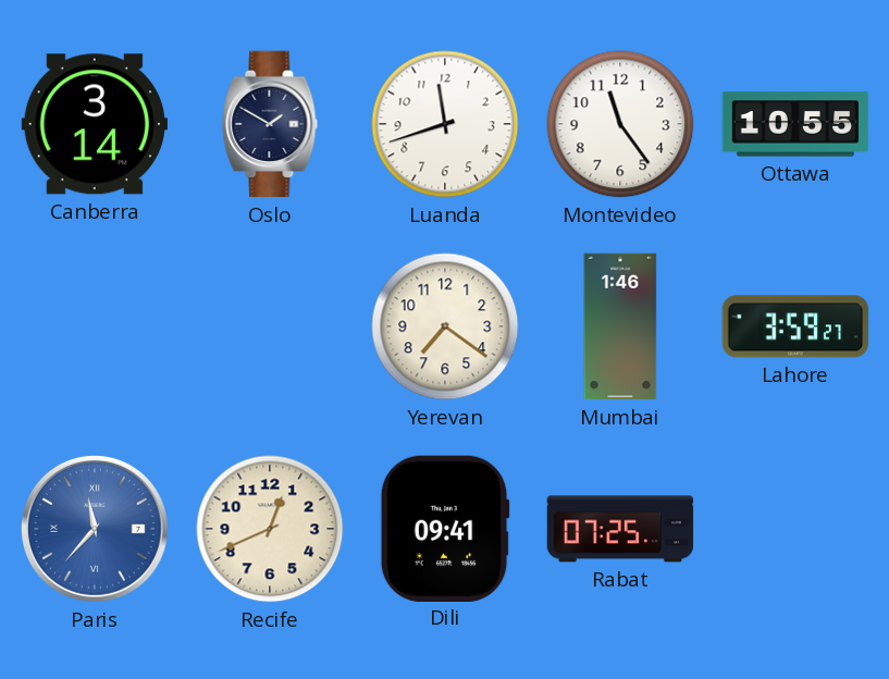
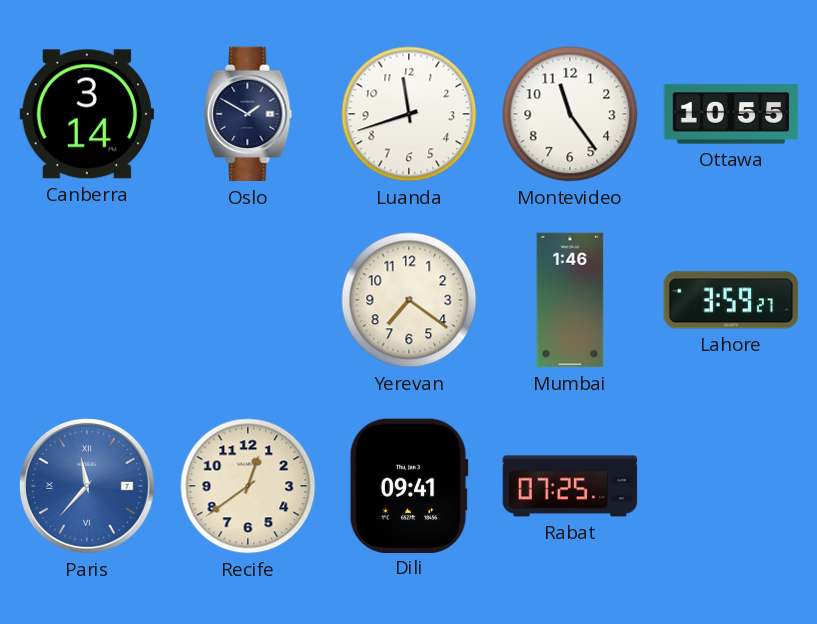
Recife: 12:41 -> 12:39
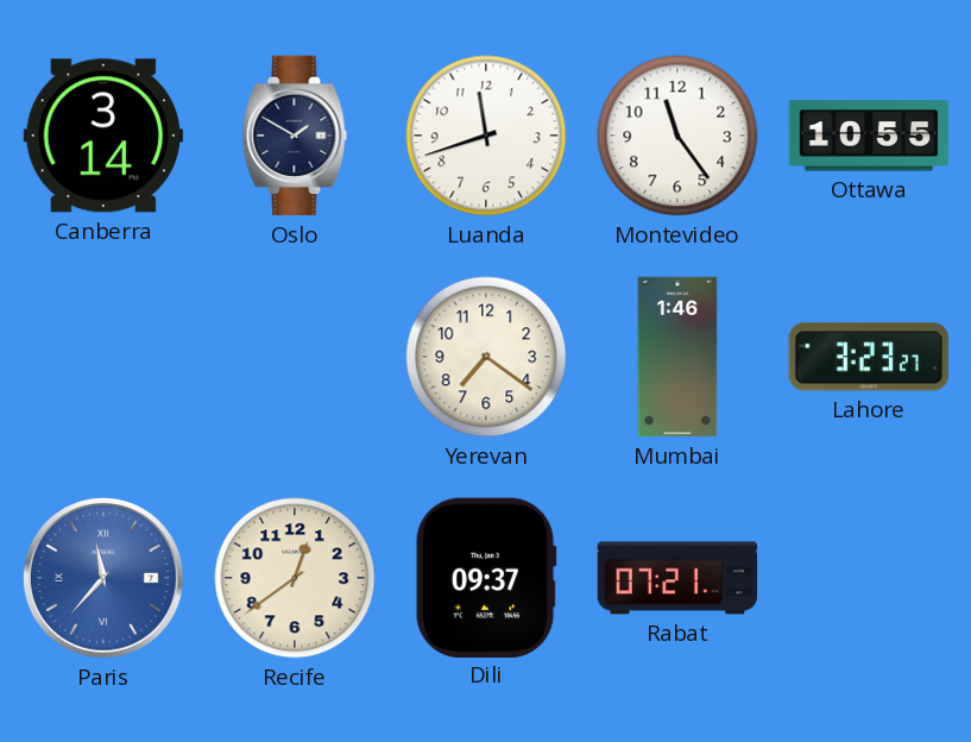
Lahore: 3:59 -> 3:23
Dili: 09:41 -> 09:37
Rabat: 07:25 -> 07:21
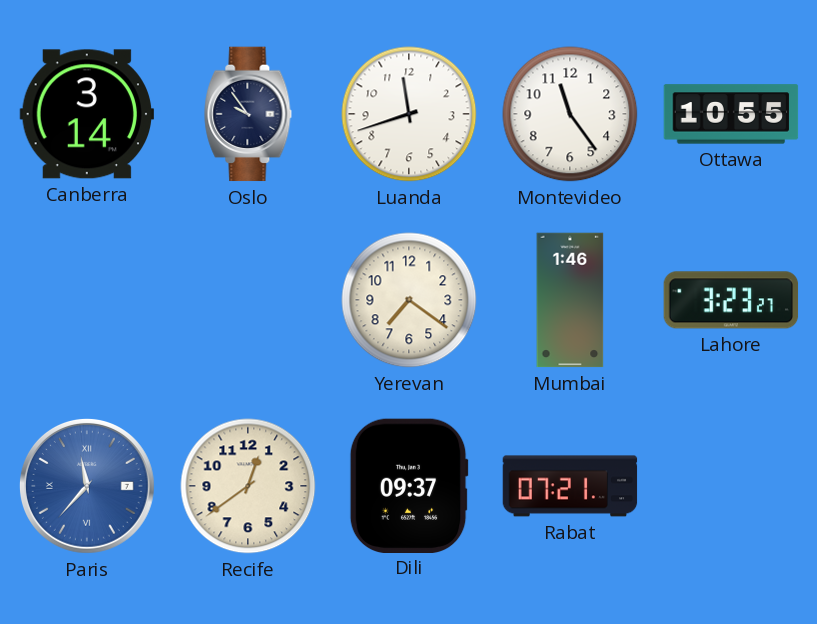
Oslo: 1:50 -> 9:54
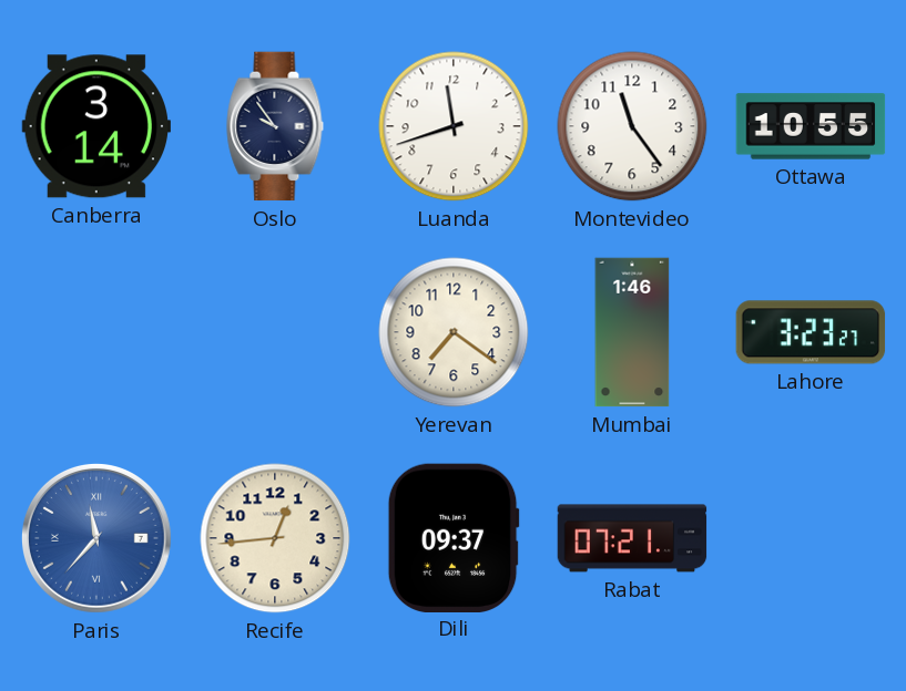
Recife: 12:39 -> 12:44
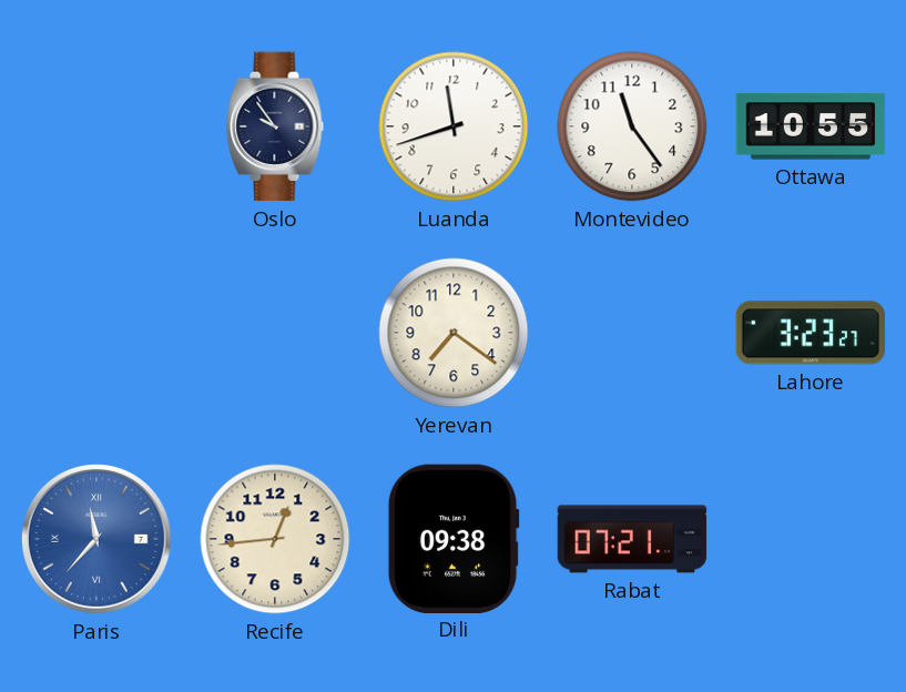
Canberra: 3:14 -> none
Mumbai: 1:46 -> none
Dili: 09:37 -> 09:38
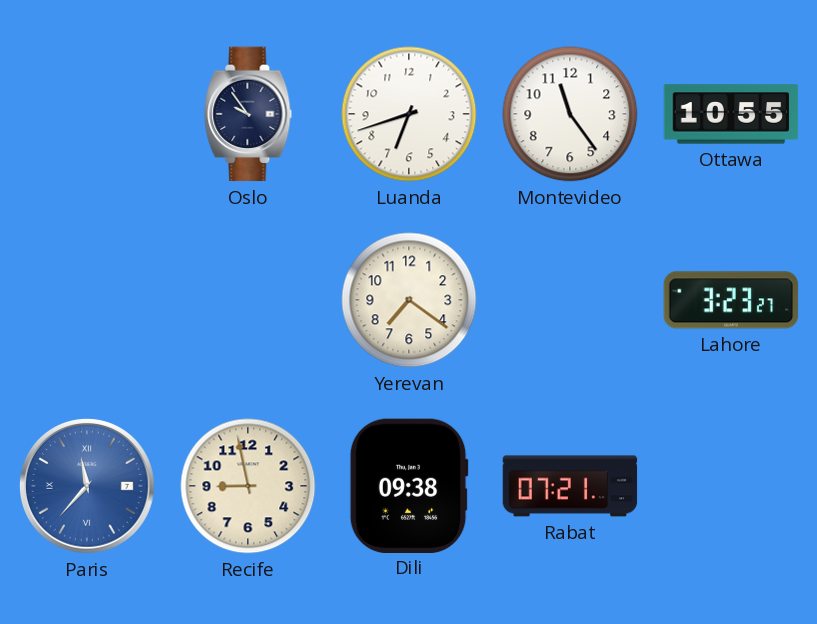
Luanda: 11:42 -> 6:42
Recife: 12:44 -> 8:58
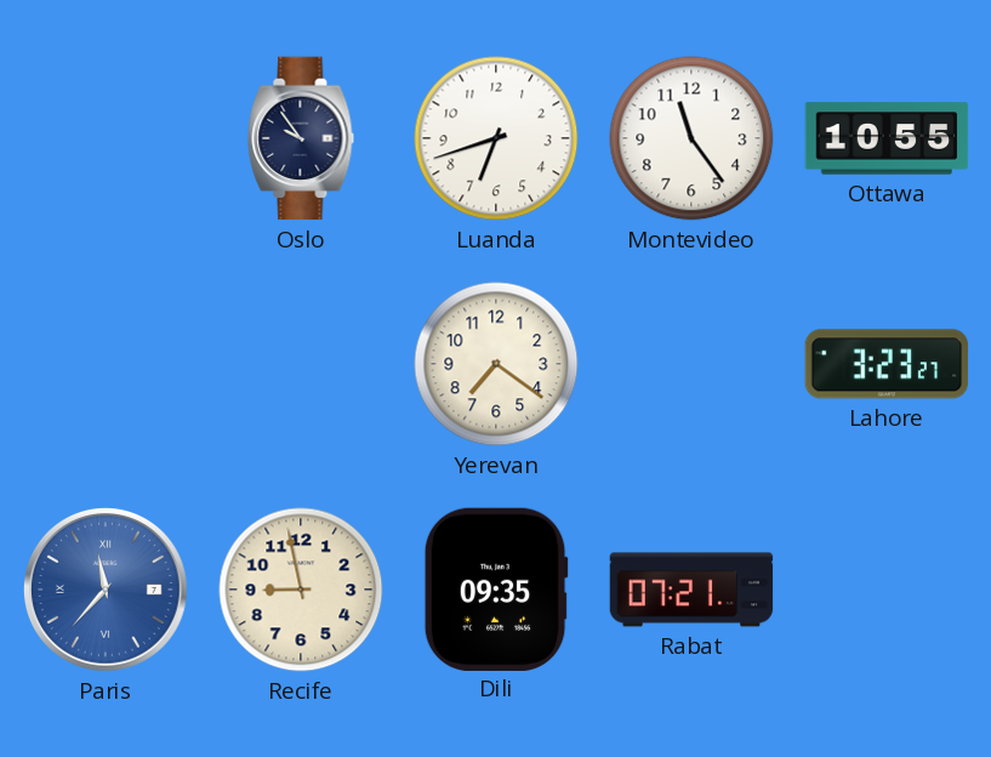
Dili: 09:38 -> 09:35
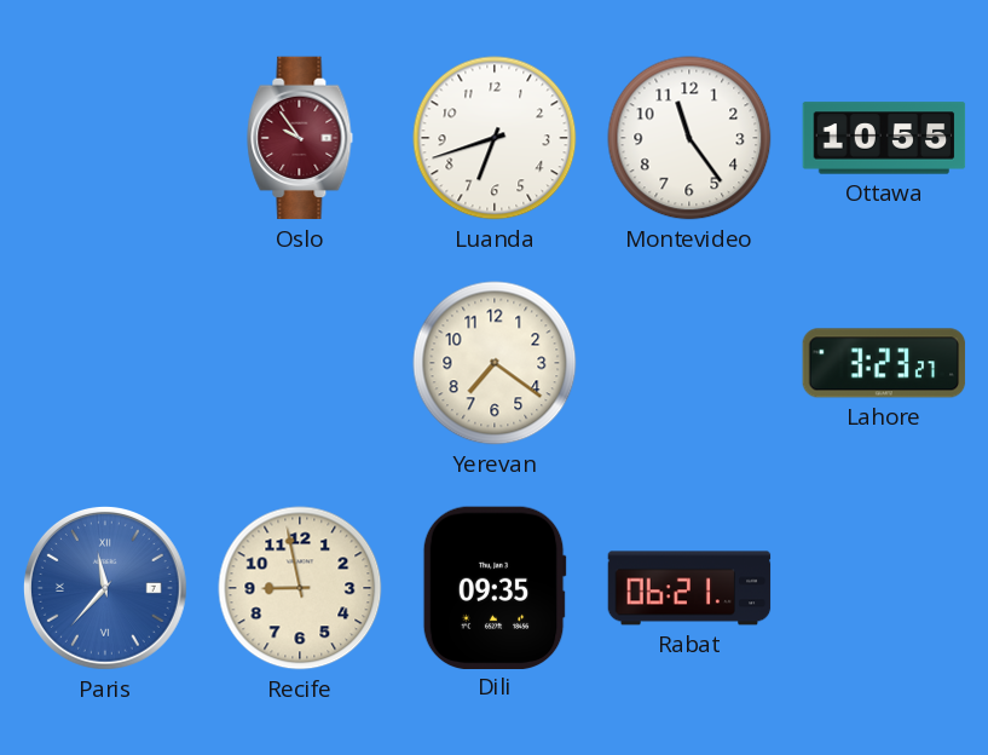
Oslo dial: navy -> burgundy
Rabat: 07:21 -> 06:21
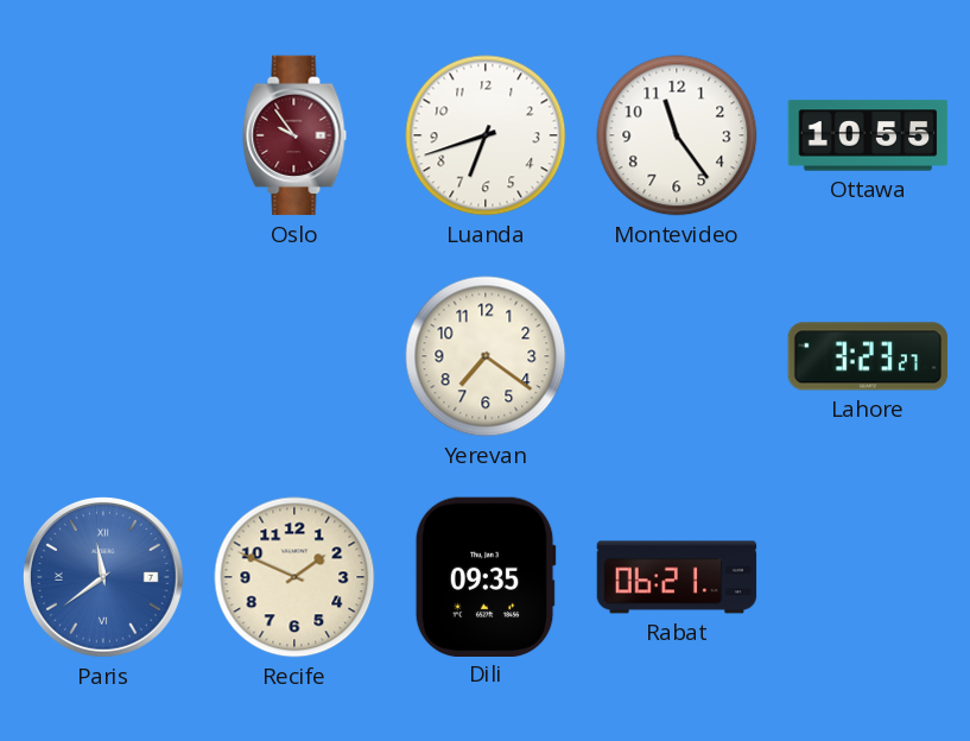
Paris: 11:37 -> 11:39
Recife: 8:58 -> 1:49
